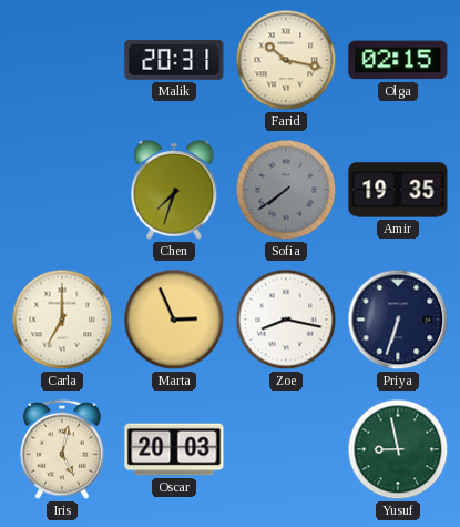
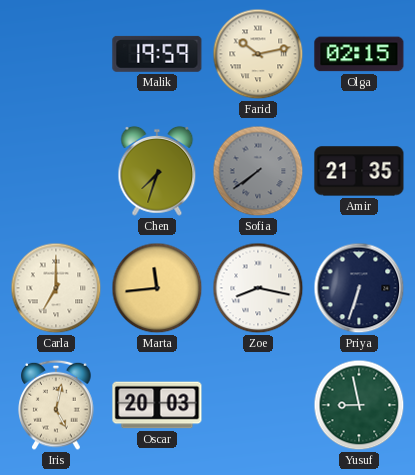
Malik: 20:31 -> 19:59
Farid: 10:17 -> 10:13
Amir: 19:35 -> 21:35
Marta: 2:56 -> 11:44
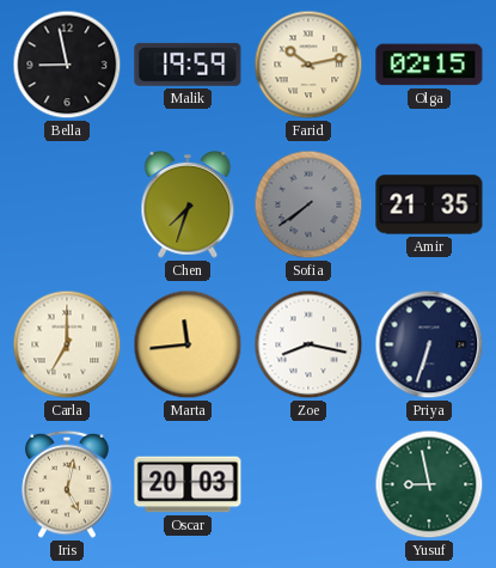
Bella: none -> 8:58
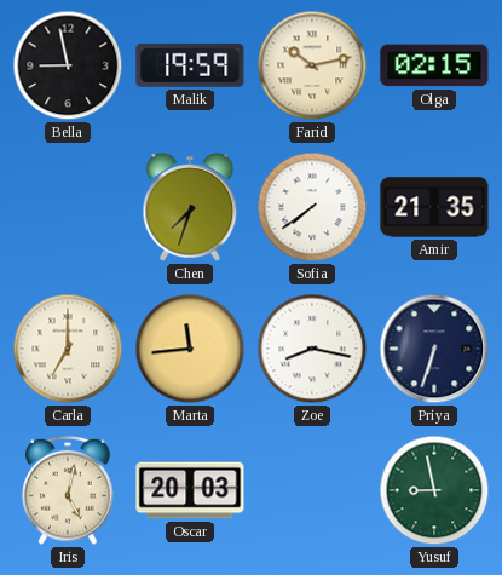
Sofia dial: grey -> white
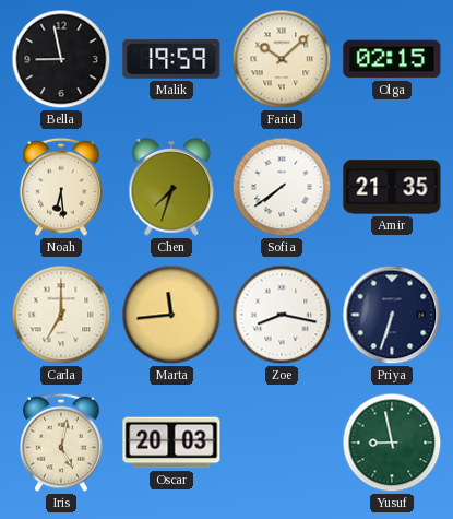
Farid: 10:13 -> 10:08
Noah: none -> 6:29
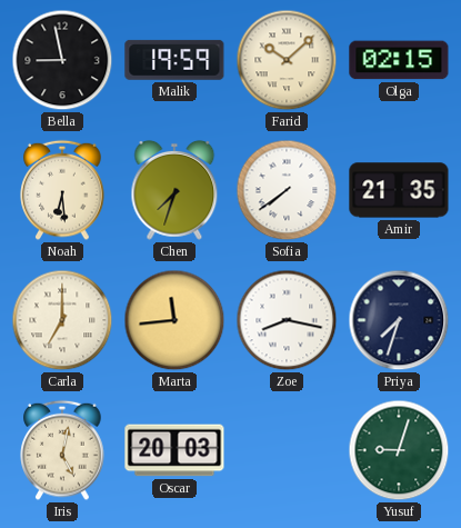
Priya: 6:33 -> 7:33
Yusuf: 8:58 -> 9:03
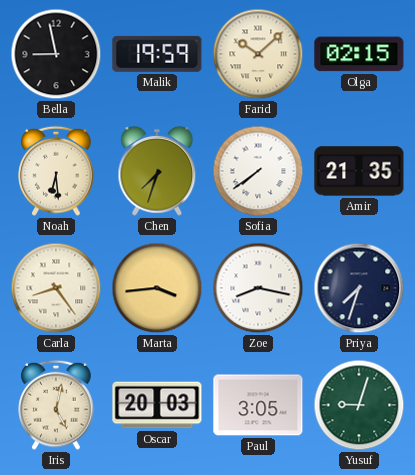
Carla: 7:00 -> 8:24
Marta: 11:44 -> 3:44
Paul: none -> 3:05
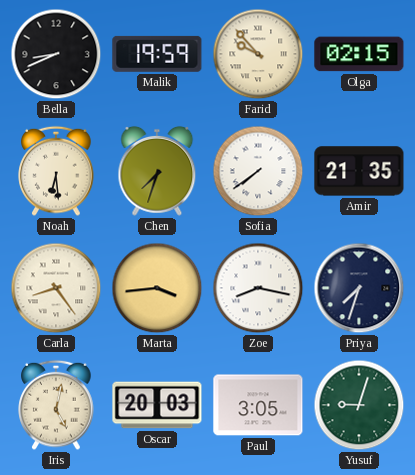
Bella: 8:58 -> 8:41
Farid: 10:08 -> 9:53
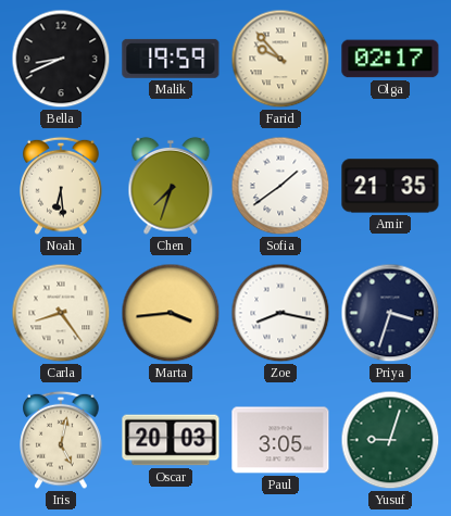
Olga: 02:15 -> 02:17
Sofia: 7:39 -> 1:39
Priya: 7:33 -> 3:33
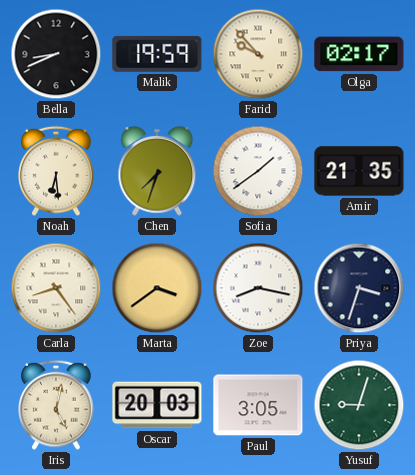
Marta: 3:44 -> 3:39
